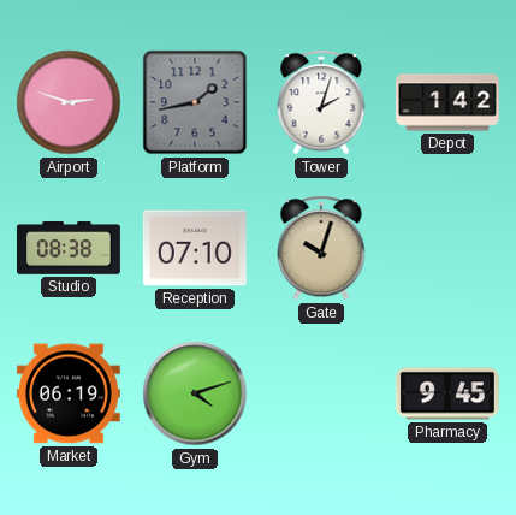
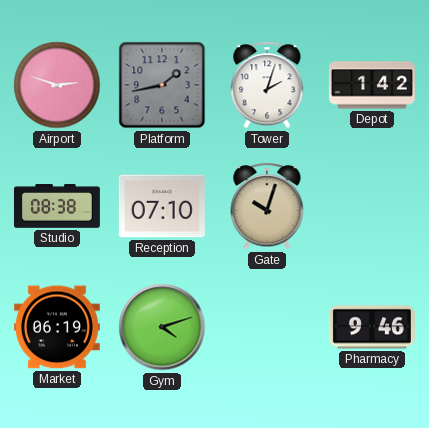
Pharmacy: 9:45 -> 9:46
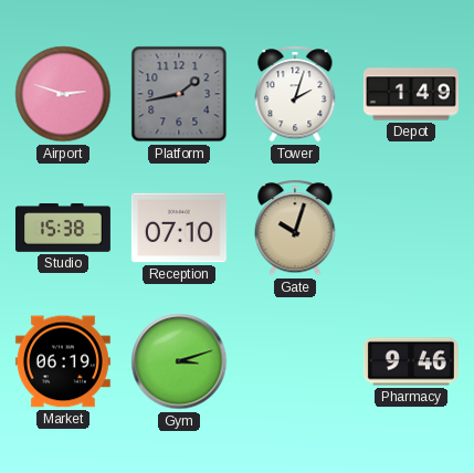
Depot: 1:42 -> 1:49
Studio: 08:38 -> 15:38
Gym: 4:12 -> 3:12
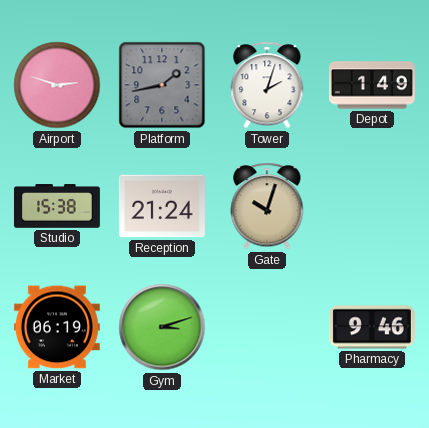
Reception: 07:10 -> 21:24
